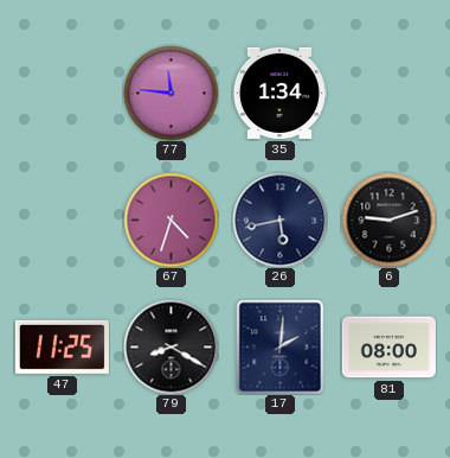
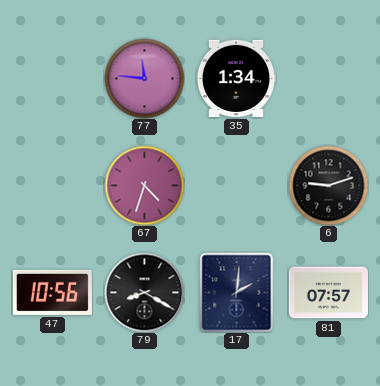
26: 5:43 -> none
47: 11:25 -> 10:56
81: 08:00 -> 07:57
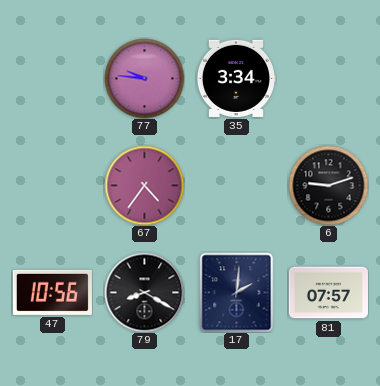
77: 11:46 -> 9:46
35: 1:34 -> 3:34
67: 4:33 -> 4:36
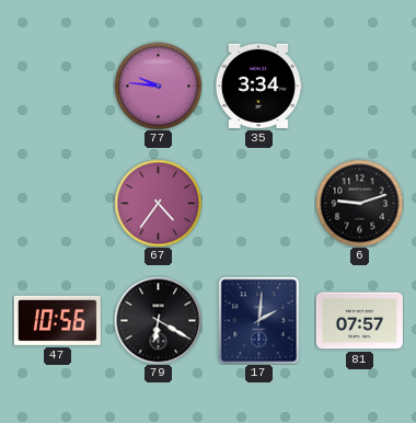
79: 8:20 -> 6:20
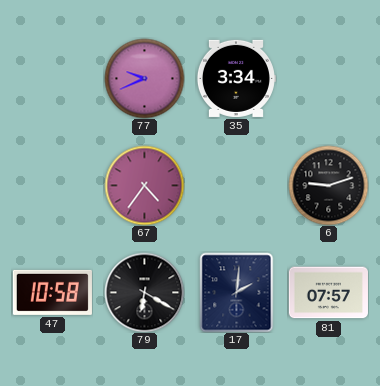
77: 9:46 -> 9:41
47: 10:56 -> 10:58
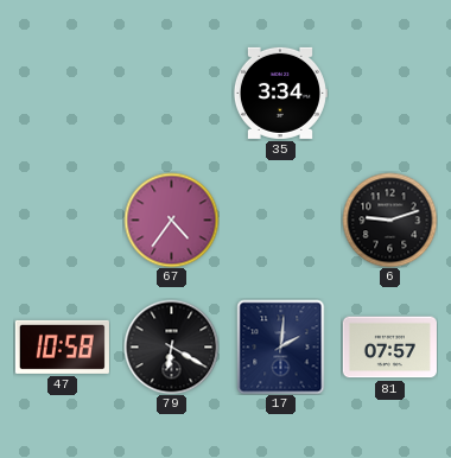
77: 9:41 -> none
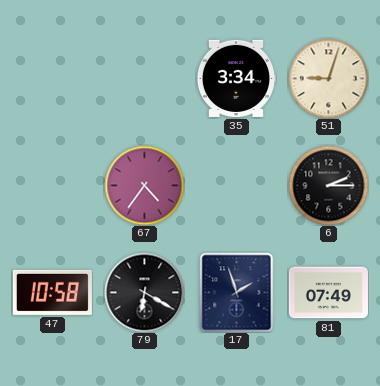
51: none -> 9:03
6: 9:12 -> 2:15
17: 2:01 -> 1:57
81: 07:57 -> 07:49
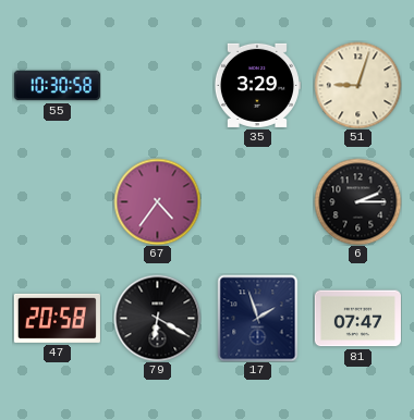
55: none -> 10:30
35: 3:34 -> 3:29
47: 10:58 -> 20:58
81: 07:49 -> 07:47
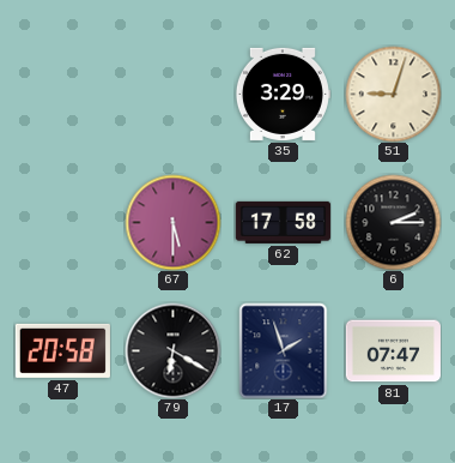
55: 10:30 -> none
67: 4:36 -> 5:30
62: none -> 17:58
